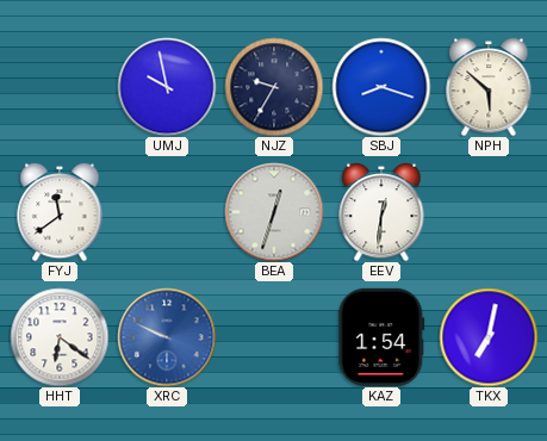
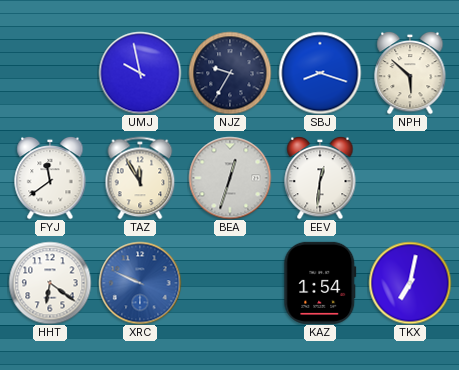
TAZ: none -> 11:55
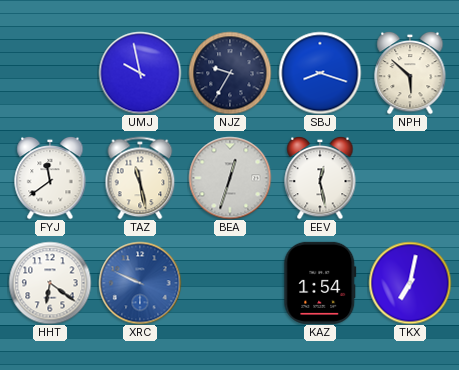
TAZ: 11:55 -> 11:28
EEV: 12:31 -> 12:28
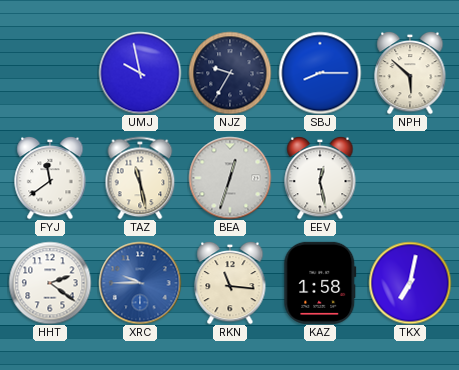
SBJ: 8:18 -> 8:15
HHT: 6:21 -> 2:21
XRC: 9:49 -> 9:45
RKN: none -> 11:16
KAZ: 1:54 -> 1:58
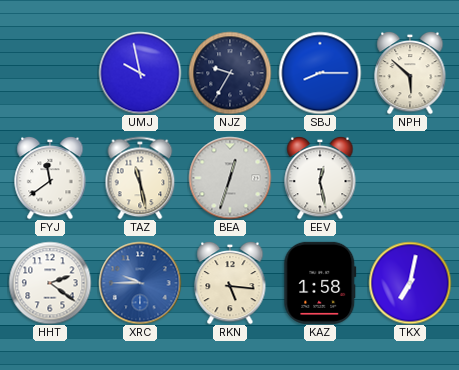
RKN: 11:16 -> 5:16
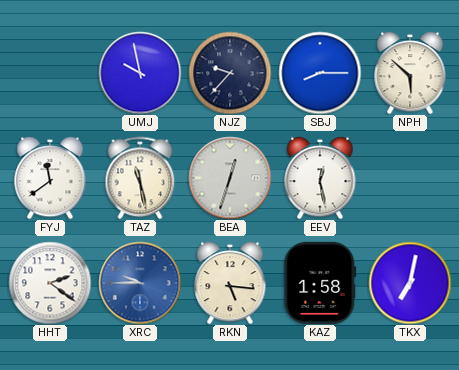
NJZ: 9:35 -> 9:37
